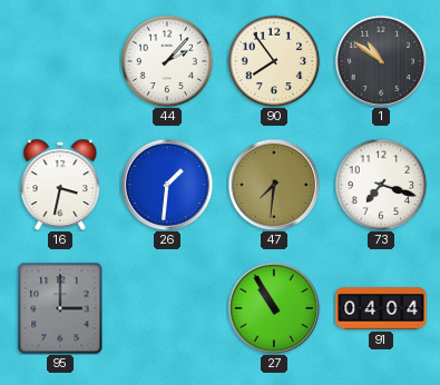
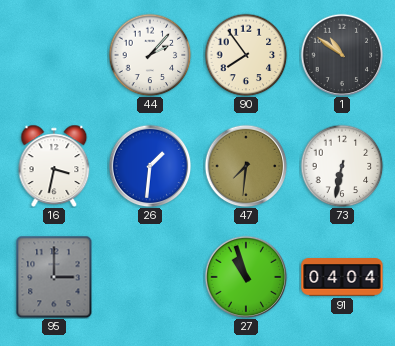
73: 7:18 -> 6:32
27: 10:55 -> 10:57
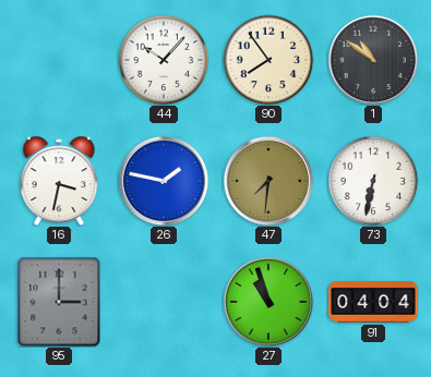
44: 2:07 -> 10:07
26: 1:31 -> 1:47
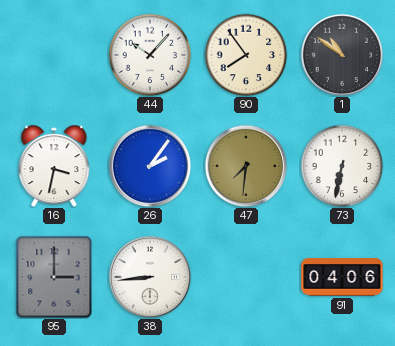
26: 1:47 -> 2:06
38: none -> 8:44
27: 10:57 -> none
91: 04:04 -> 04:06
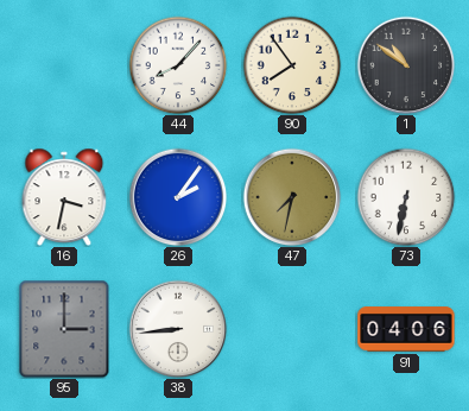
44: 10:07 -> 8:07
47: 7:31 -> 7:32
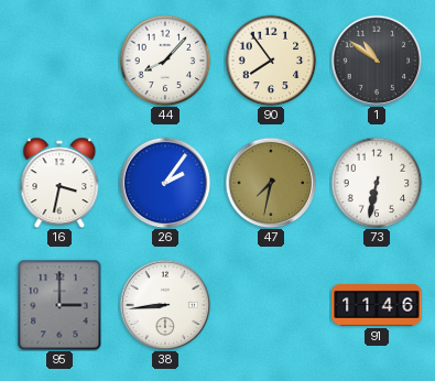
91: 04:06 -> 11:46
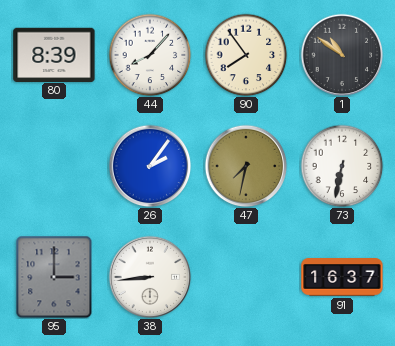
80: none -> 8:39
16: 3:32 -> none
91: 11:46 -> 16:37
